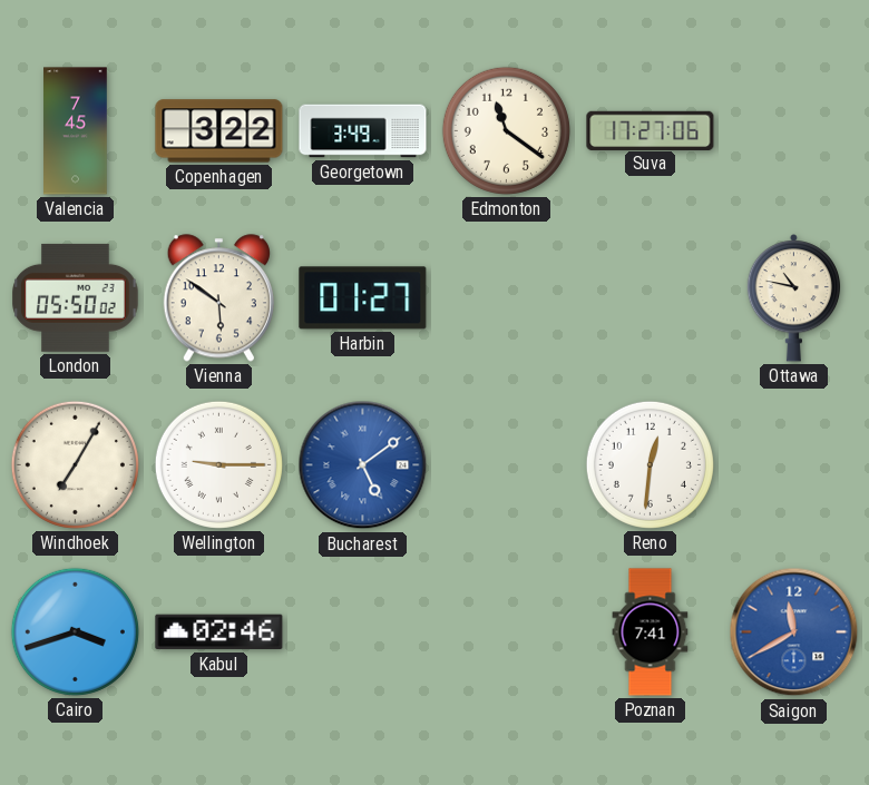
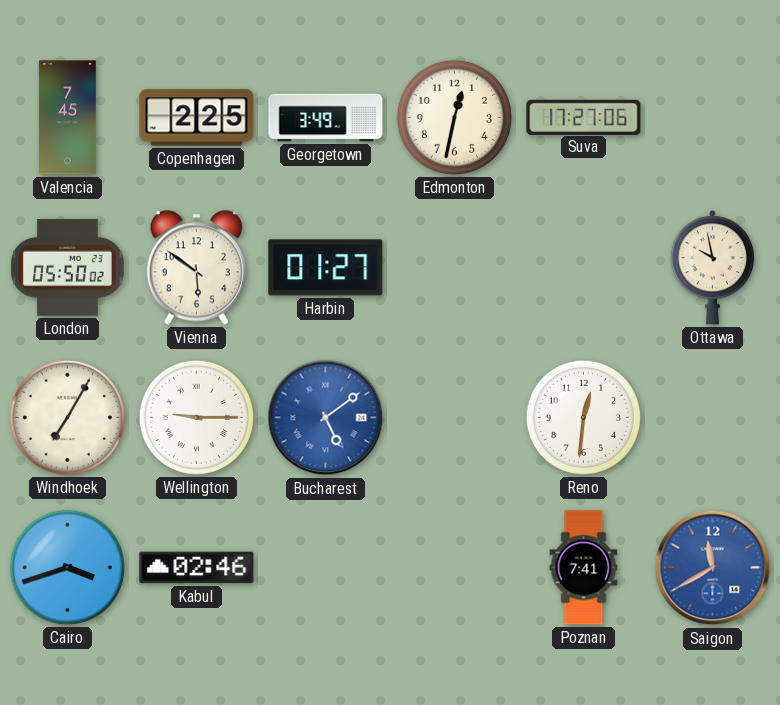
Copenhagen: 3:22 -> 2:25
Edmonton: 11:21 -> 12:32
Ottawa: 10:47 -> 9:58
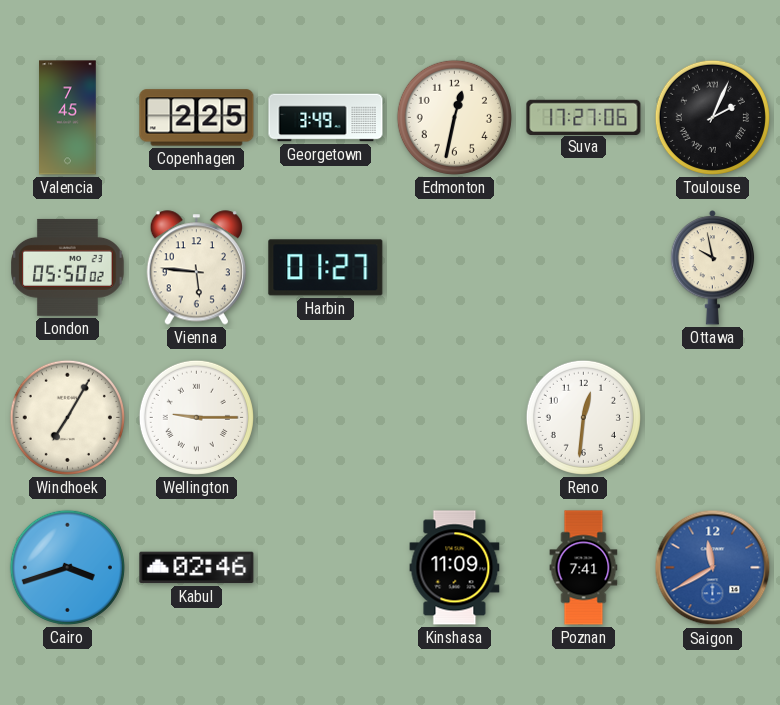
Toulouse: none -> 2:04
Vienna: 5:51 -> 5:46
Bucharest: 5:09 -> none
Kinshasa: none -> 11:09
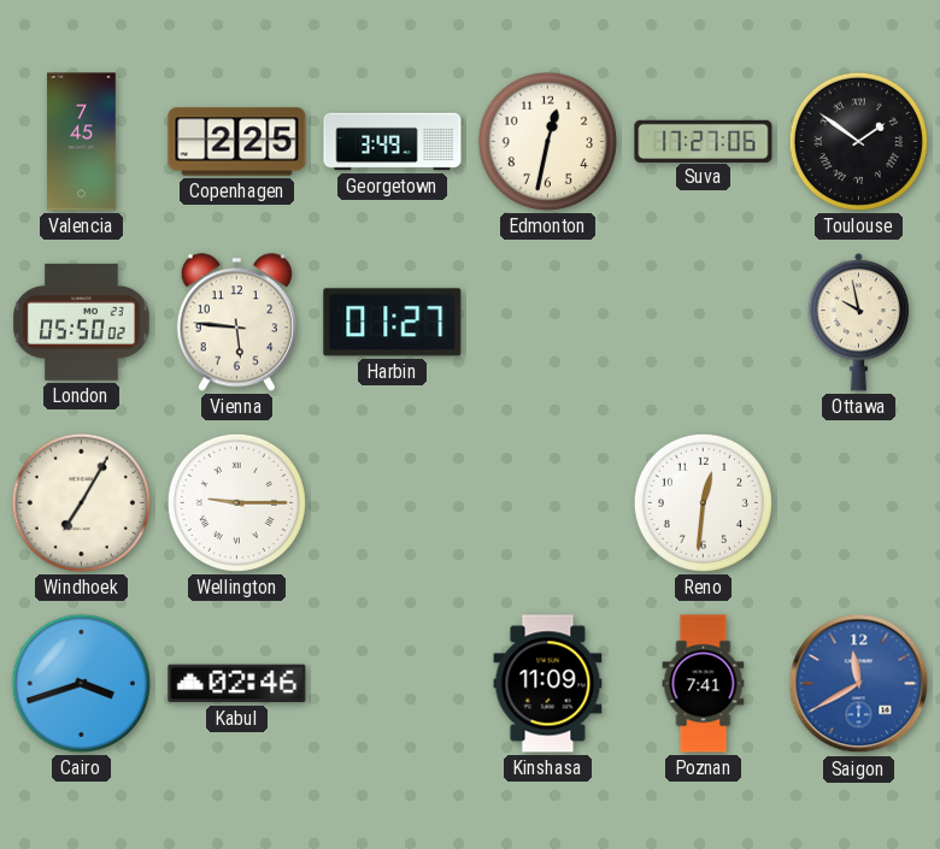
Toulouse: 2:04 -> 1:51
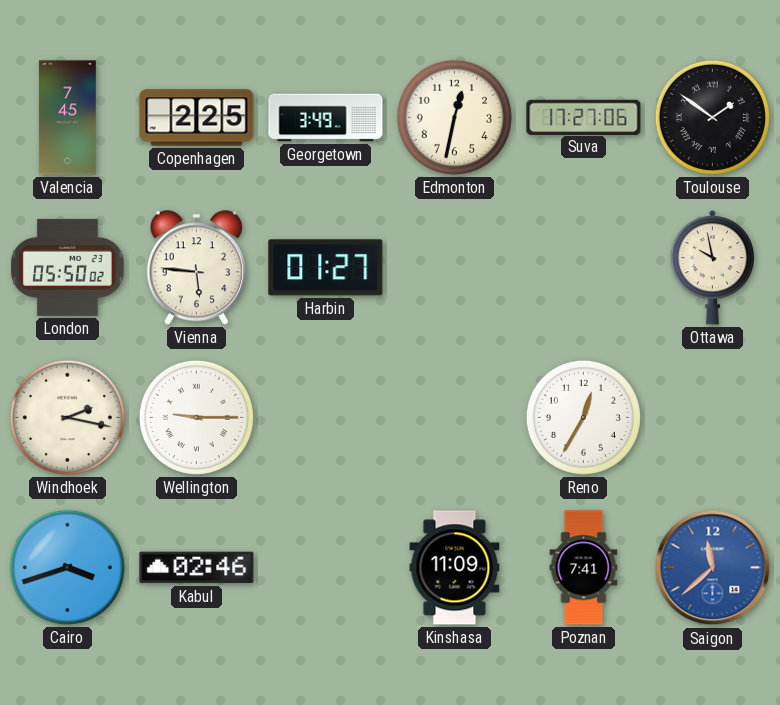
Windhoek: 7:05 -> 2:17
Reno: 12:31 -> 12:35
Saigon: 11:40 -> 11:38
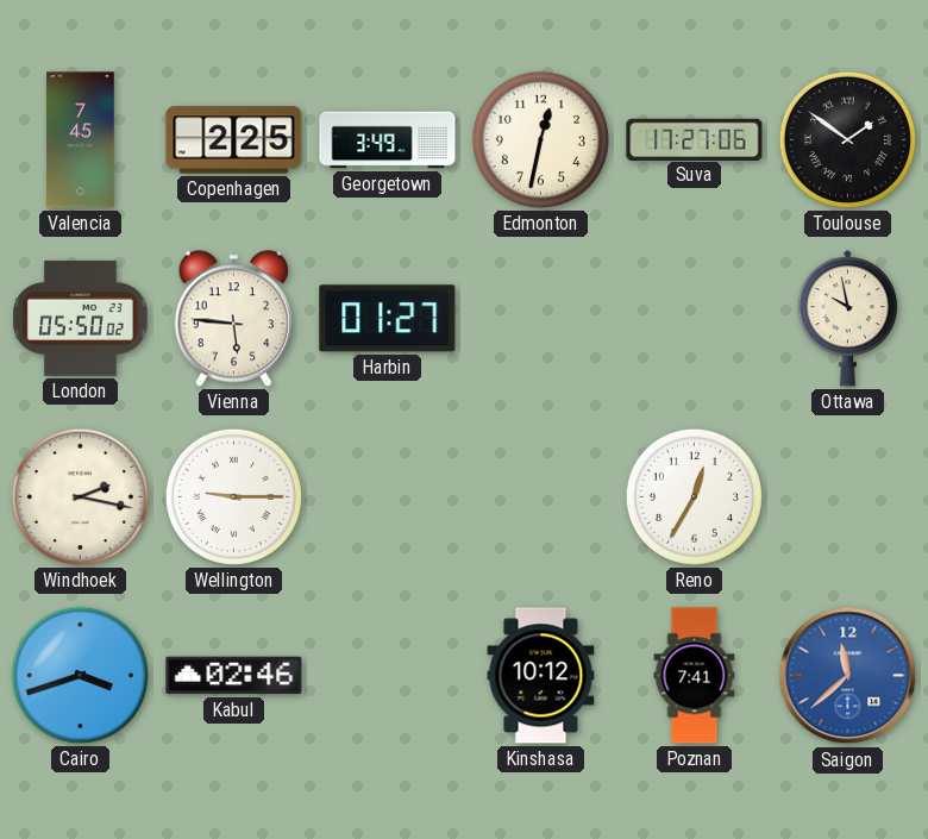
Kinshasa: 11:09 -> 10:12
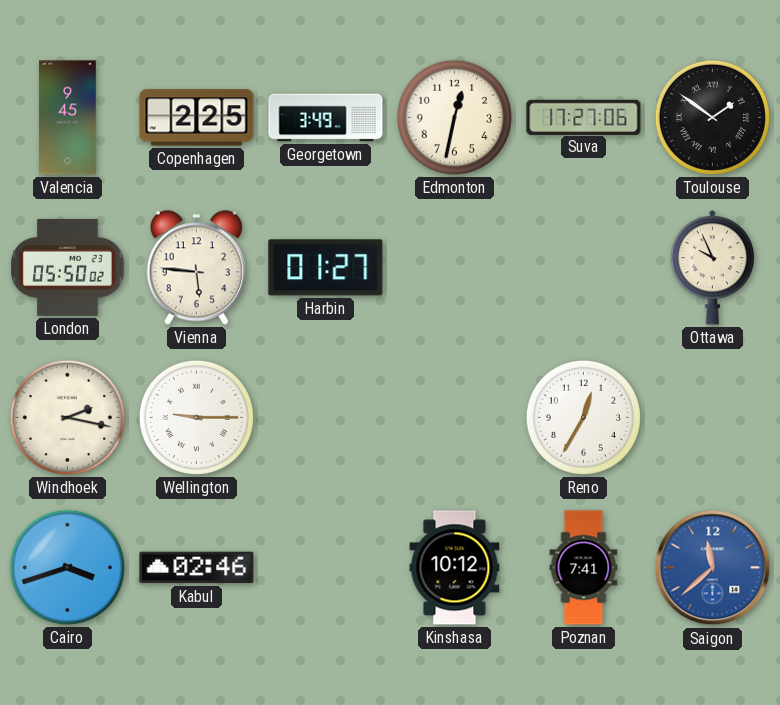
Valencia: 7:45 -> 9:45
Ottawa: 9:58 -> 9:56
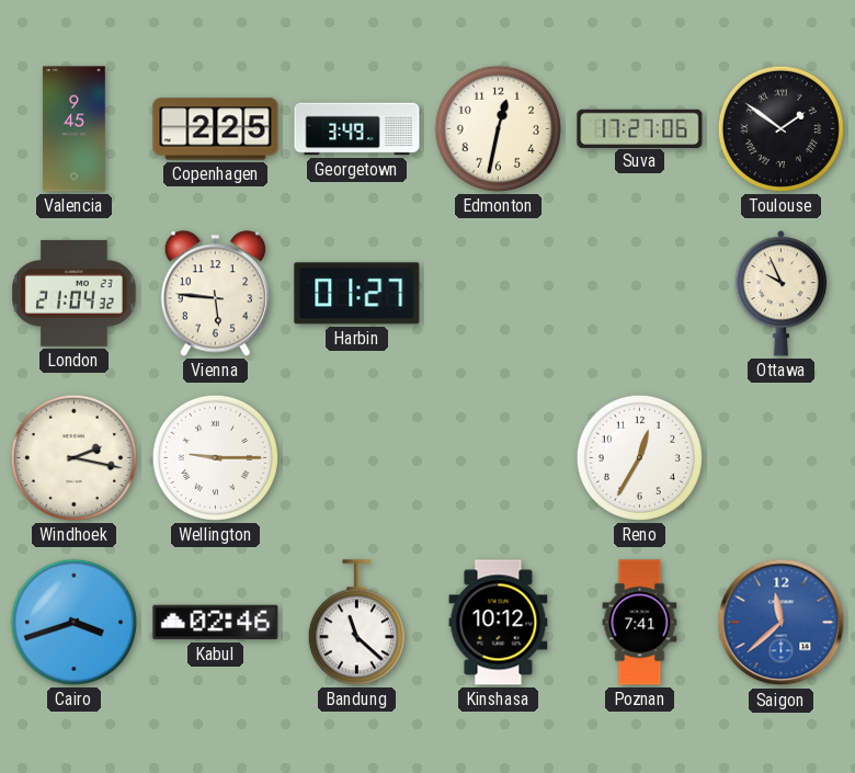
London: 05:50 -> 21:04
Bandung: none -> 11:22
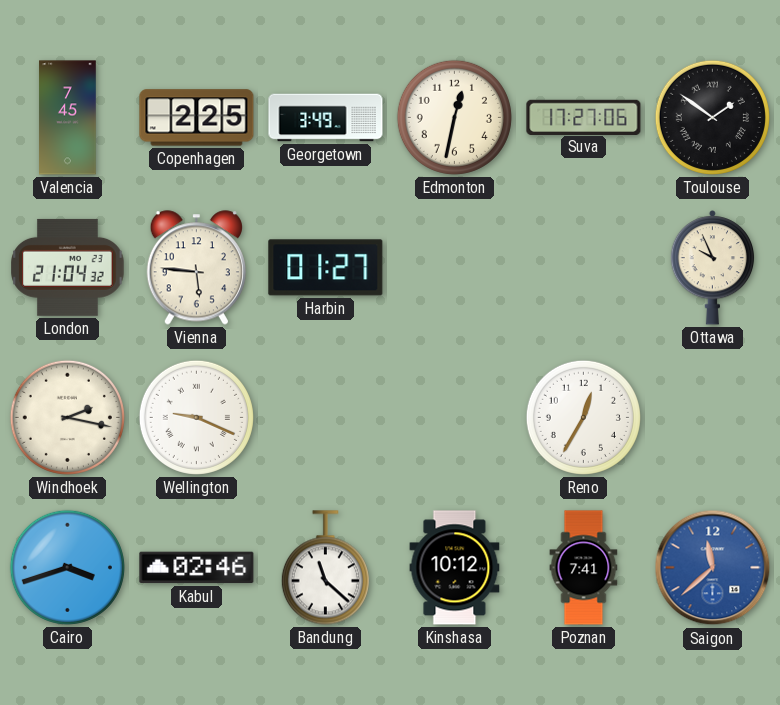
Valencia: 9:45 -> 7:45
Wellington: 9:15 -> 9:19
